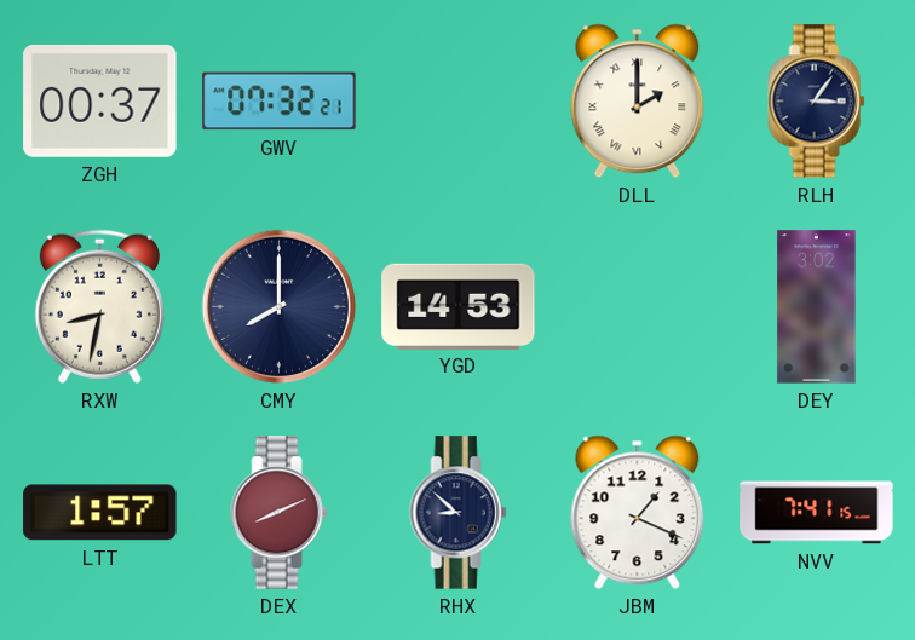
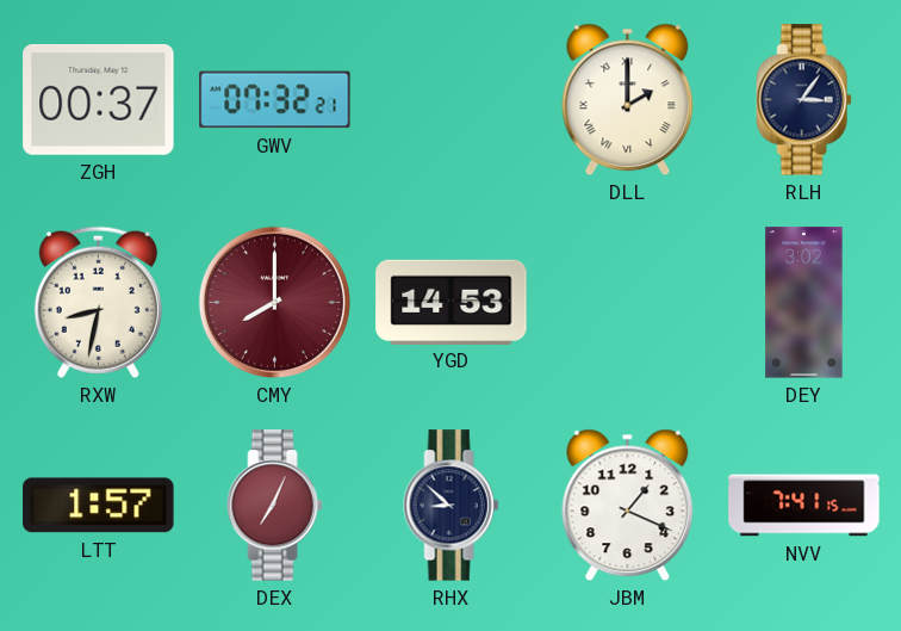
CMY dial: navy -> burgundy
DEX: 8:11 -> 7:04
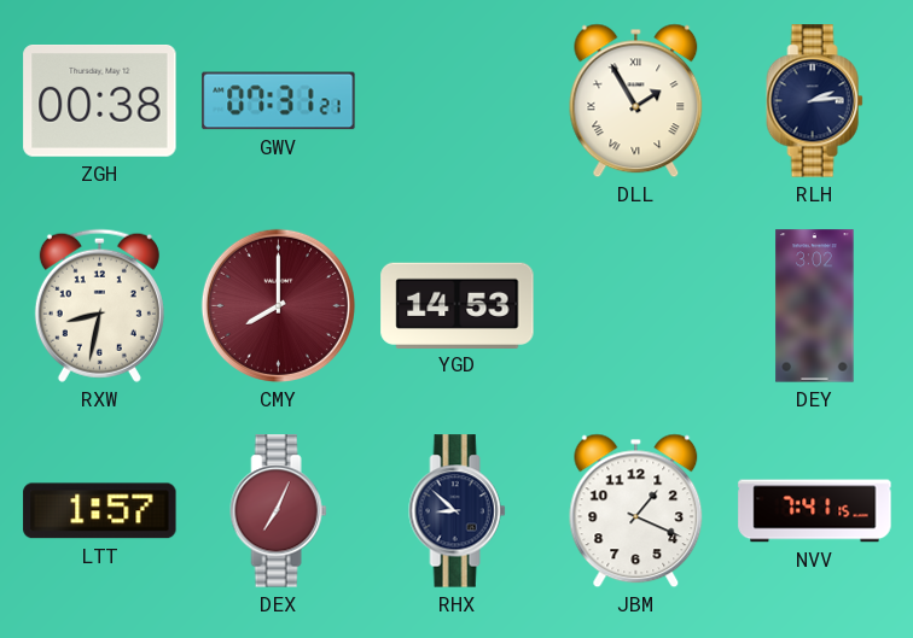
ZGH: 00:37 -> 00:38
GWV: 07:32 -> 07:31
DLL: 2:00 -> 1:55
RLH: 3:06 -> 2:14
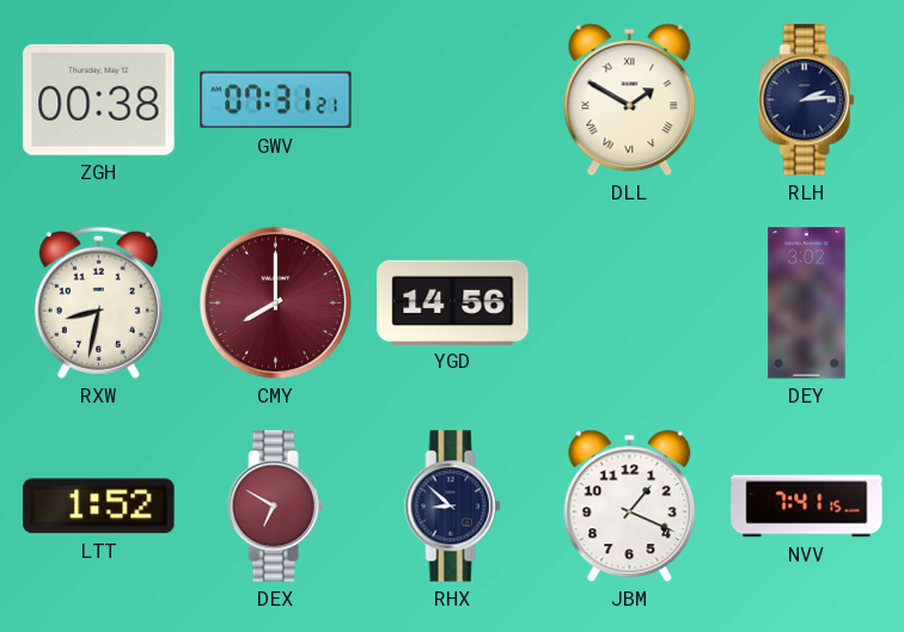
DLL: 1:55 -> 1:50
YGD: 14:53 -> 14:56
LTT: 1:57 -> 1:52
DEX: 7:04 -> 6:50
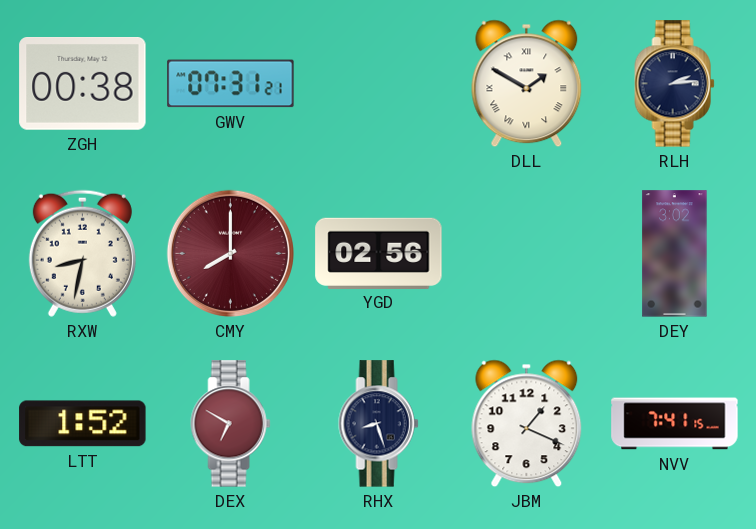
YGD: 14:56 -> 02:56
RHX: 8:52 -> 8:27
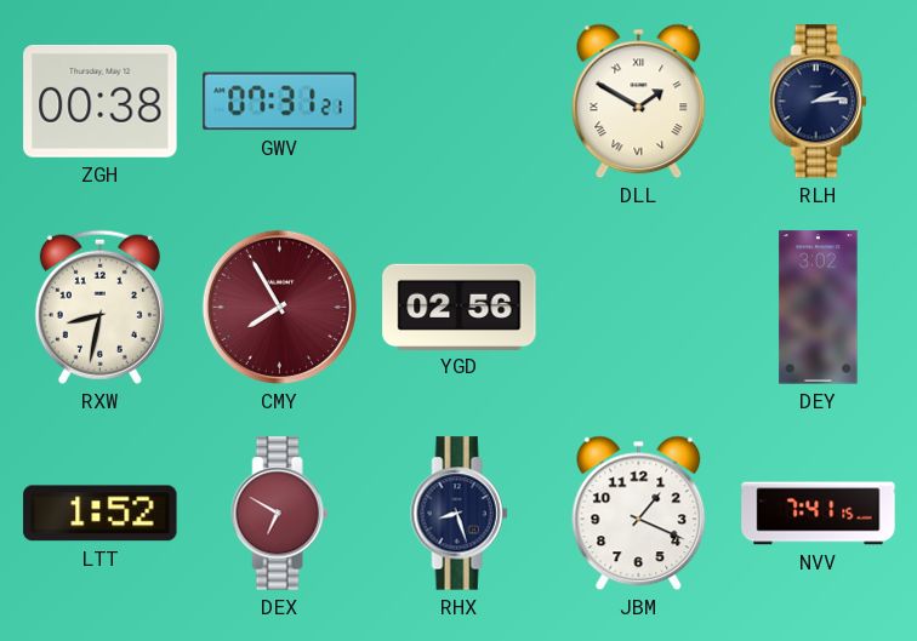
CMY: 8:00 -> 7:55
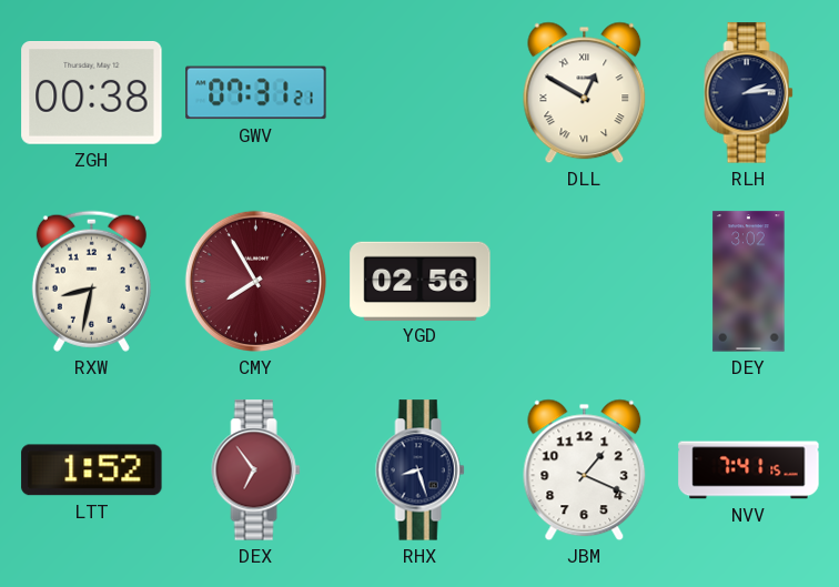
DLL: 1:50 -> 12:50
DEX: 6:50 -> 6:54
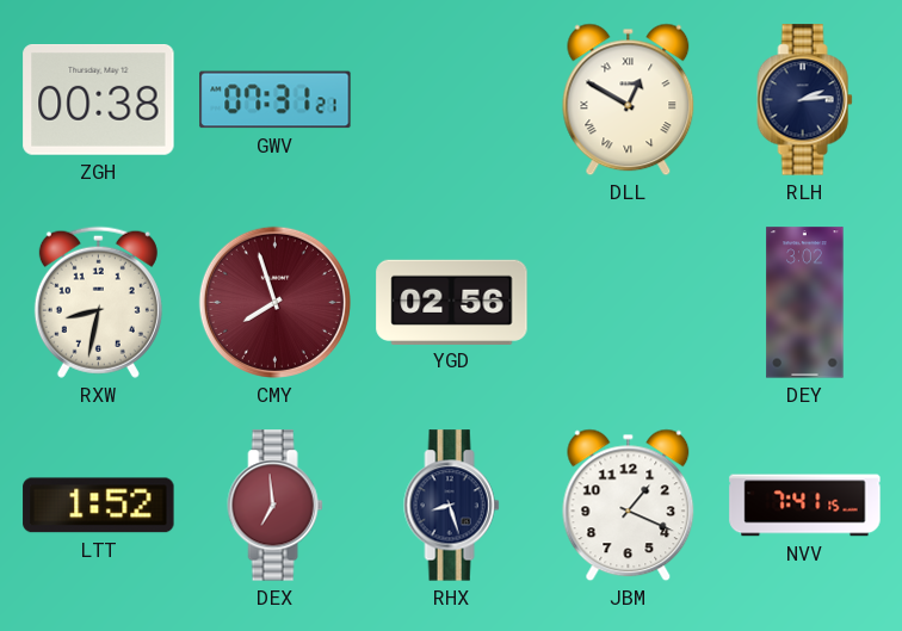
CMY: 7:55 -> 7:57
DEX: 6:54 -> 6:59
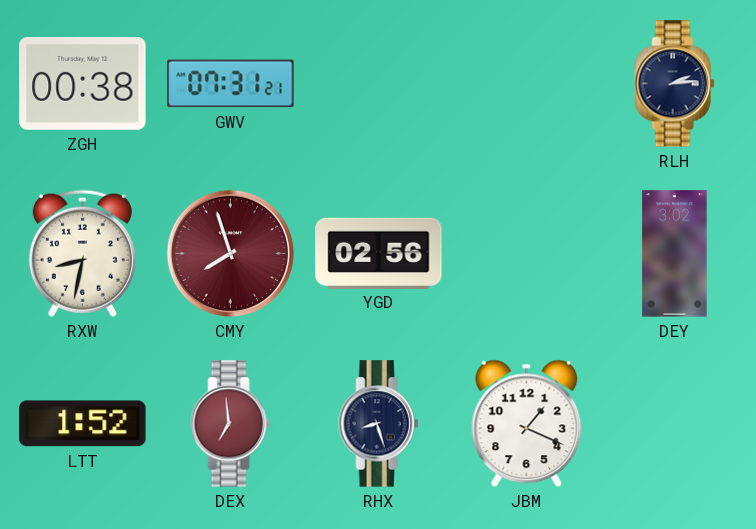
DLL: 12:50 -> none
NVV: 7:41 -> none
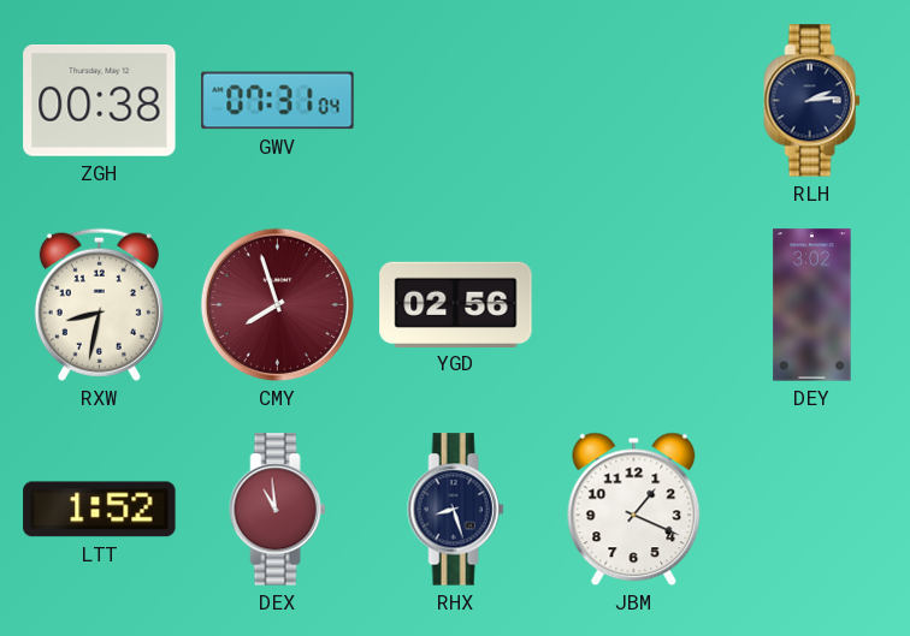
GWV: 07:31:21 -> 07:31:04
DEX: 6:59 -> 10:59
